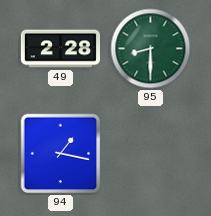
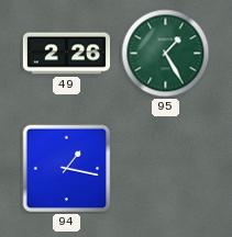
49: 2:28 -> 2:26
95: 8:30 -> 1:25
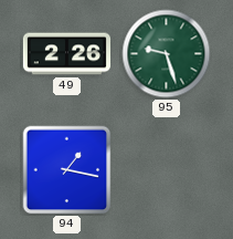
95: 1:25 -> 9:27
